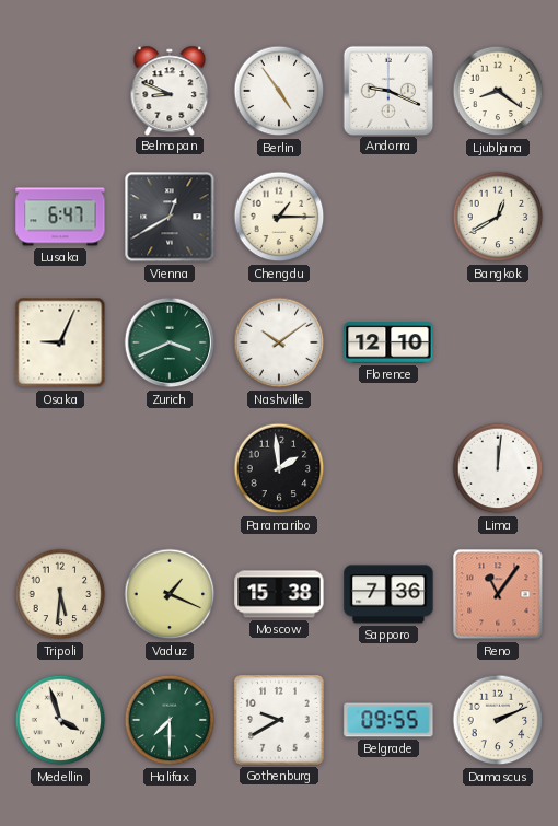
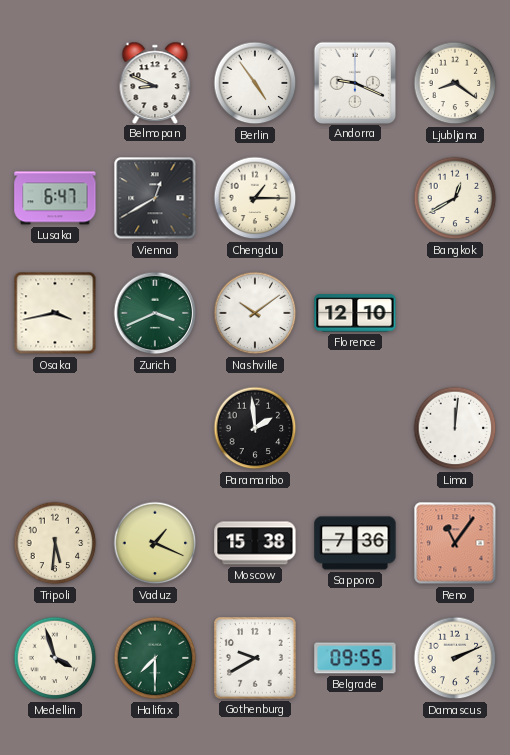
Osaka: 9:04 -> 3:43
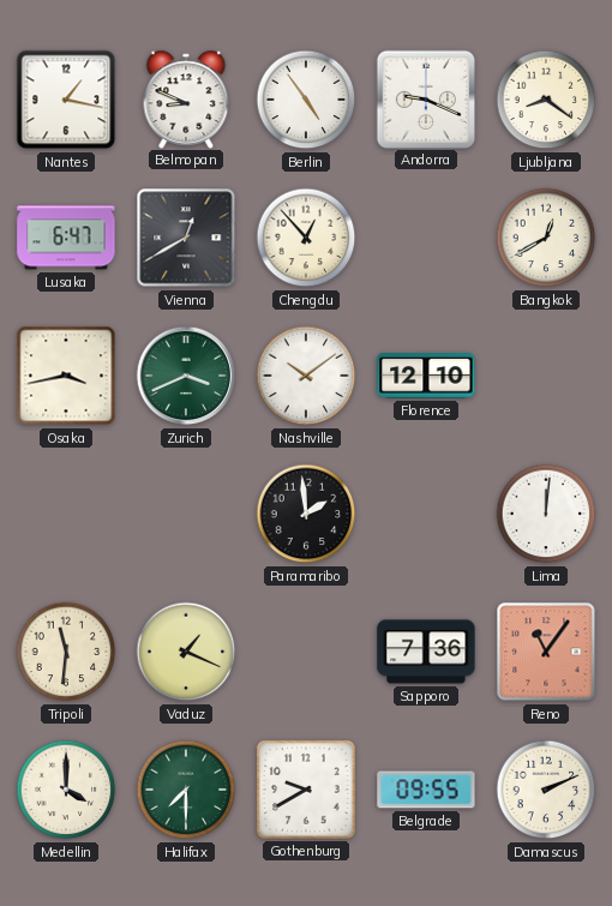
Nantes: none -> 1:17
Chengdu: 1:15 -> 12:53
Tripoli: 5:31 -> 11:31
Moscow: 15:38 -> none
Medellin: 3:57 -> 4:00
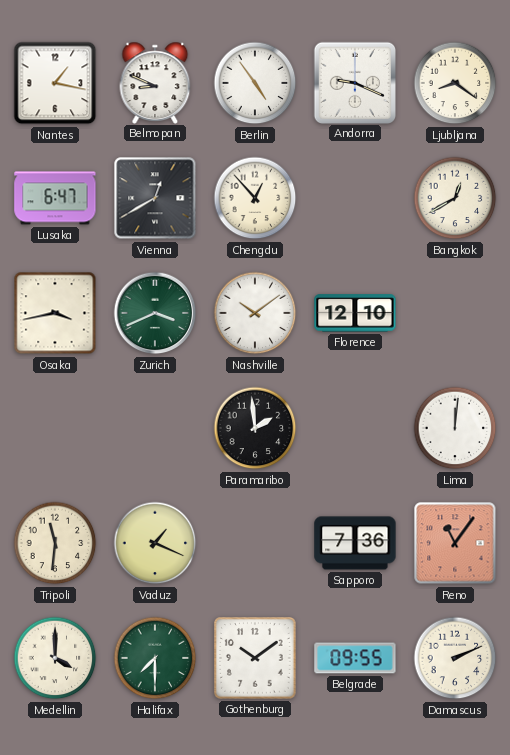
Gothenburg: 9:40 -> 10:09
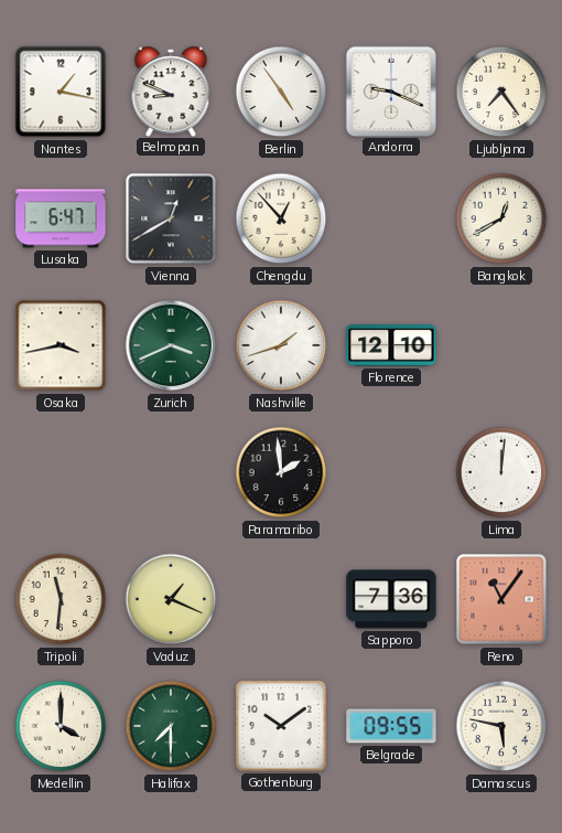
Ljubljana: 8:21 -> 7:24
Nashville: 10:09 -> 1:42
Damascus: 2:11 -> 5:47
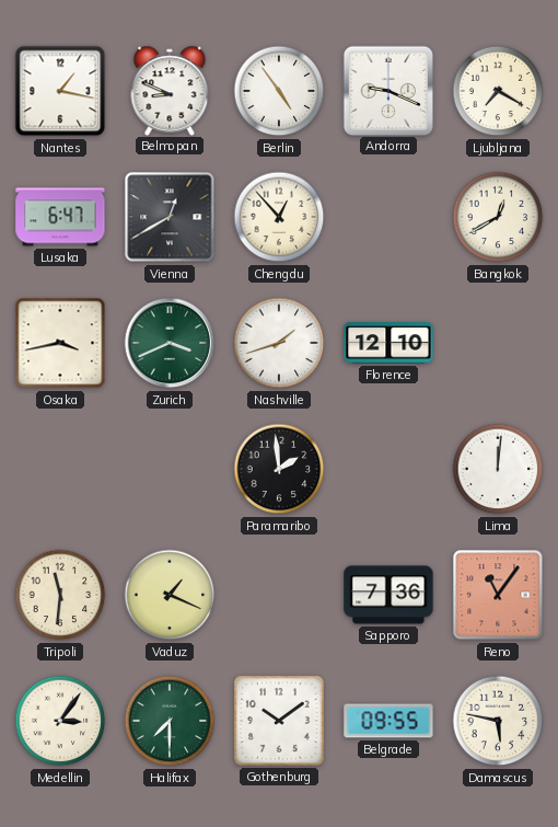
Ljubljana: 7:24 -> 7:20
Medellin: 4:00 -> 3:06
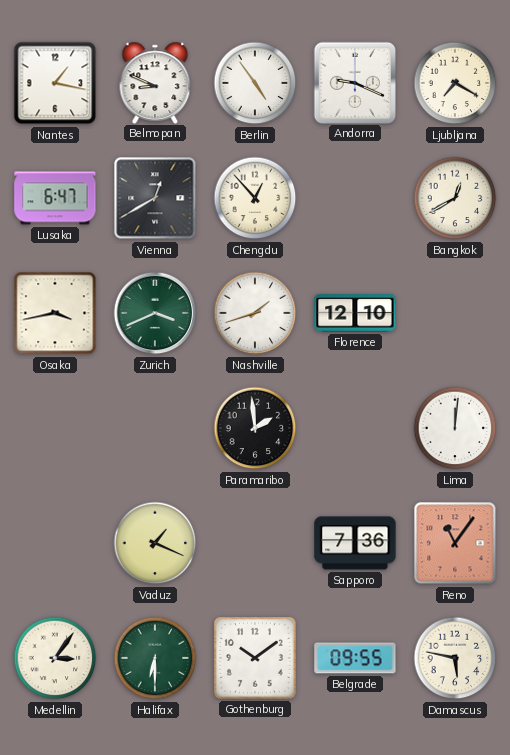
Tripoli: 11:31 -> none
Halifax: 7:30 -> 6:30
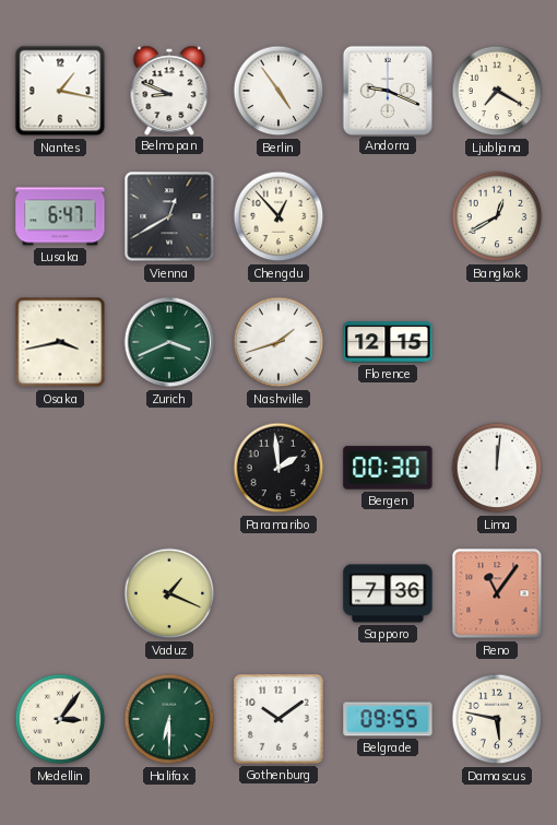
Florence: 12:10 -> 12:15
Bergen: none -> 00:30
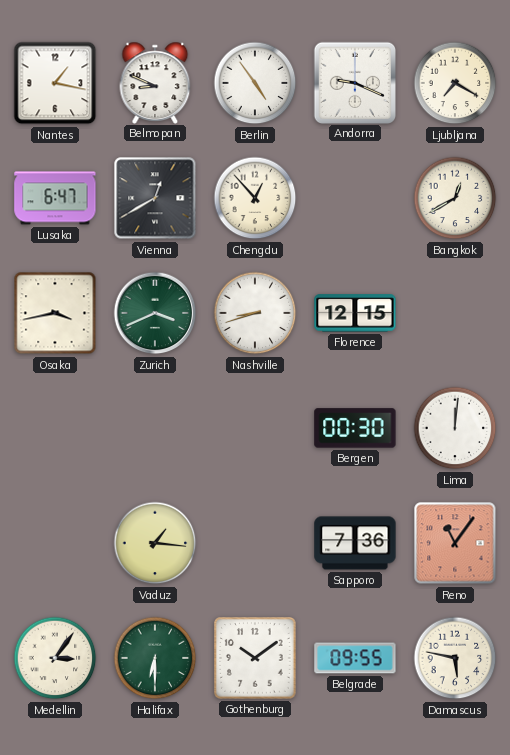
Nashville: 1:42 -> 8:42
Paramaribo: 1:59 -> none
Vaduz: 1:19 -> 1:16
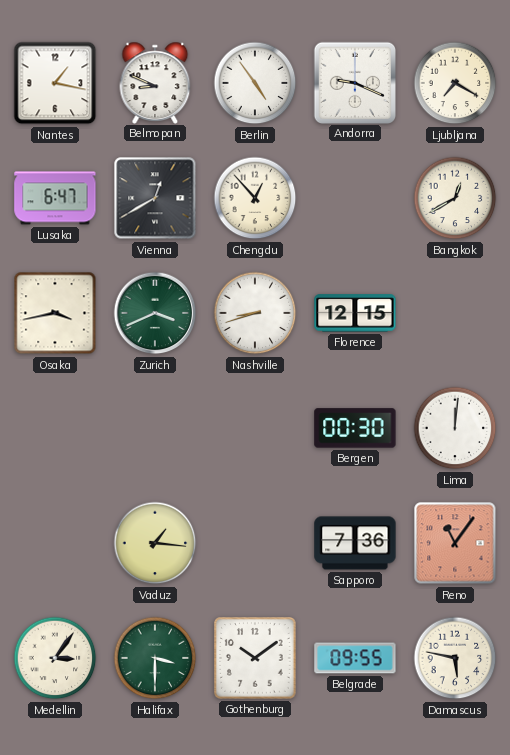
Halifax: 6:30 -> 3:30
